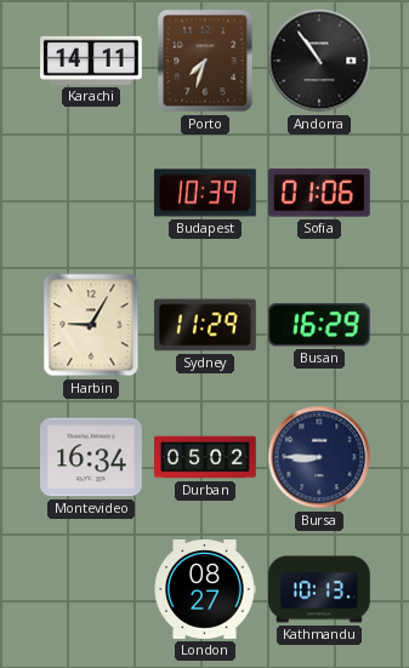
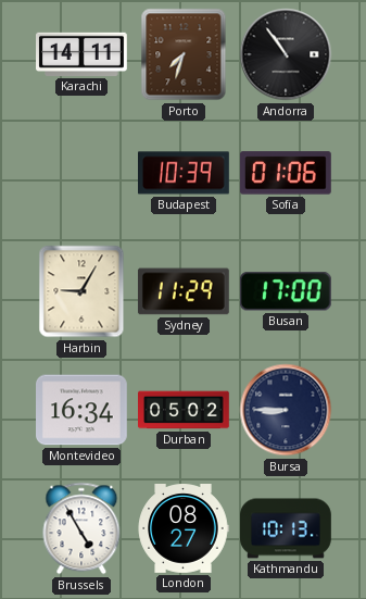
Busan: 16:29 -> 17:00
Brussels: none -> 4:55
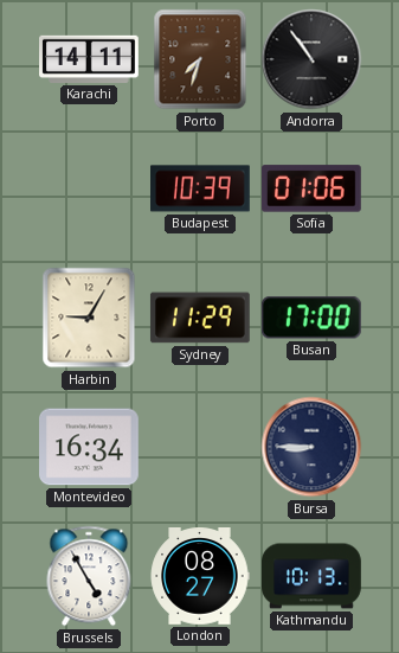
Durban: 05:02 -> none
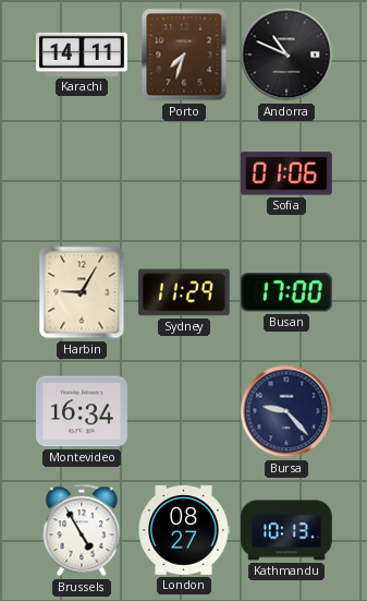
Andorra: 10:54 -> 10:49
Budapest: 10:39 -> none
Bursa: 8:45 -> 9:23
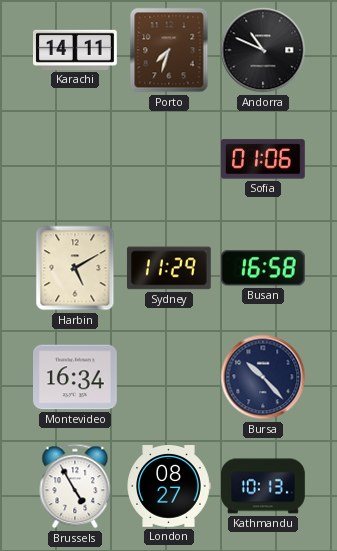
Harbin: 9:05 -> 5:10
Busan: 17:00 -> 16:58
Bursa: 9:23 -> 10:23
